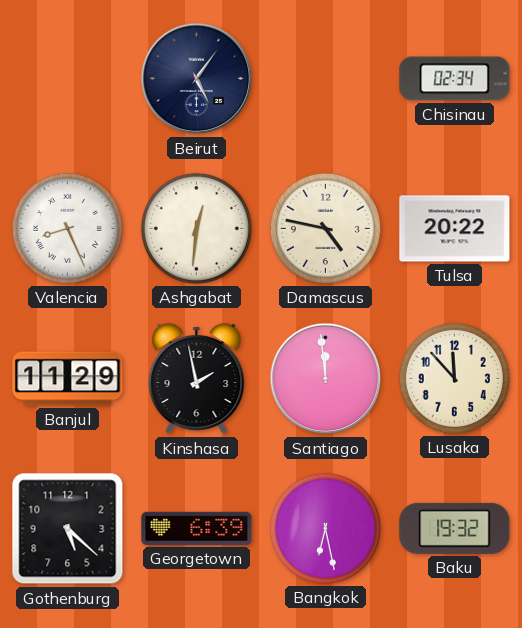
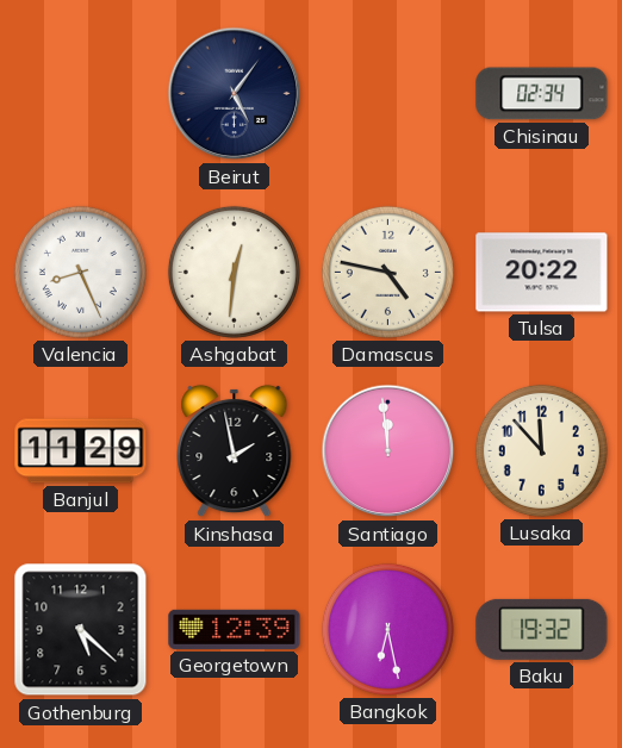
Georgetown: 6:39 -> 12:39
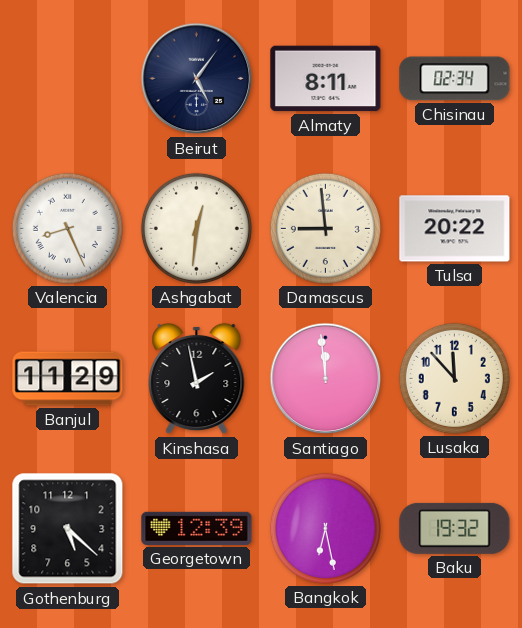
Almaty: none -> 8:11
Damascus: 4:47 -> 8:59
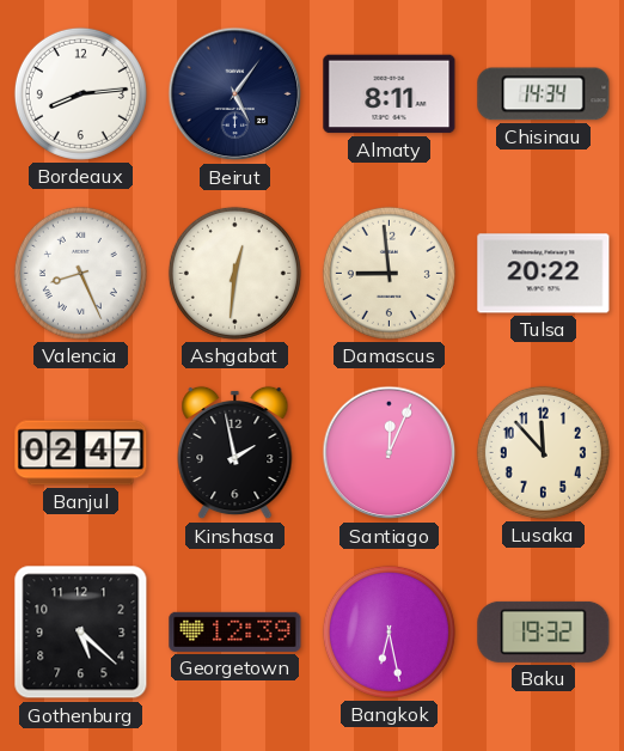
Bordeaux: none -> 8:14
Chisinau: 02:34 -> 14:34
Banjul: 11:29 -> 02:47
Santiago: 11:59 -> 12:04
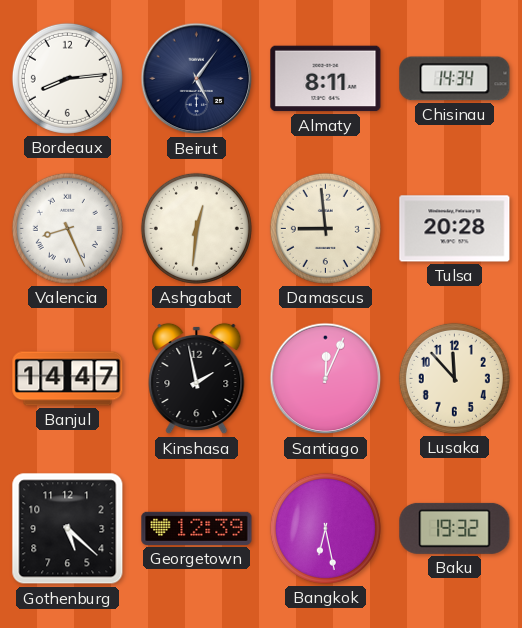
Tulsa: 20:22 -> 20:28
Banjul: 02:47 -> 14:47
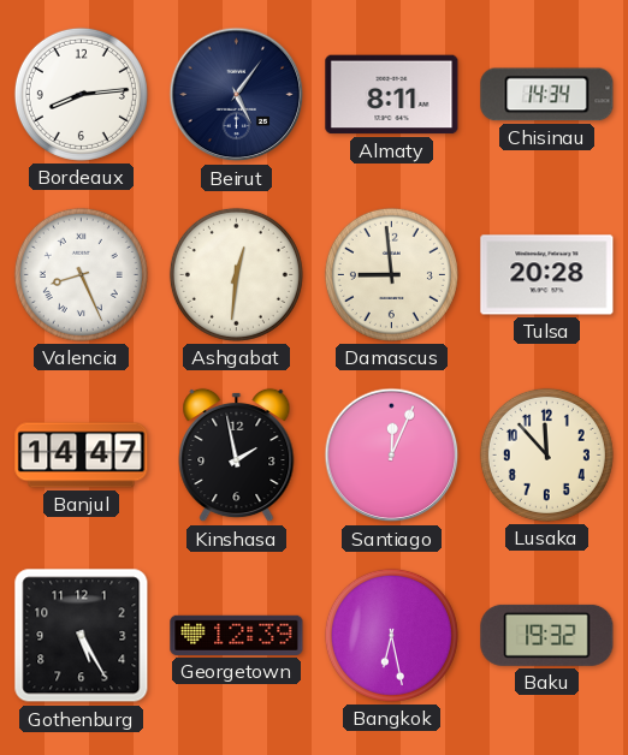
Gothenburg: 5:22 -> 5:25
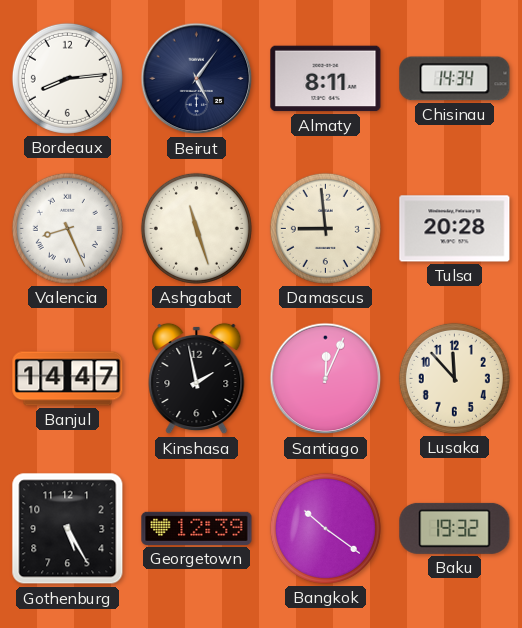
Ashgabat: 12:31 -> 11:27
Bangkok: 6:28 -> 10:21
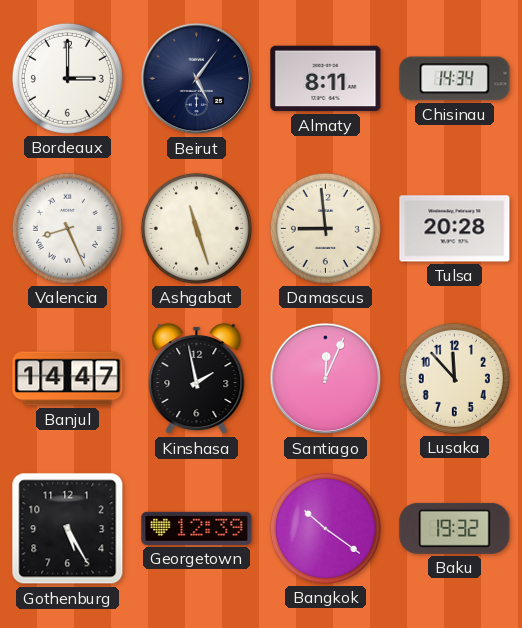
Bordeaux: 8:14 -> 3:00
